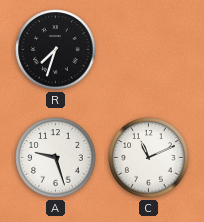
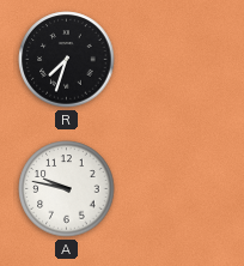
A: 9:27 -> 9:47
C: 11:11 -> none
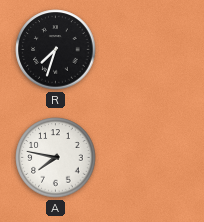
A: 9:47 -> 7:47
